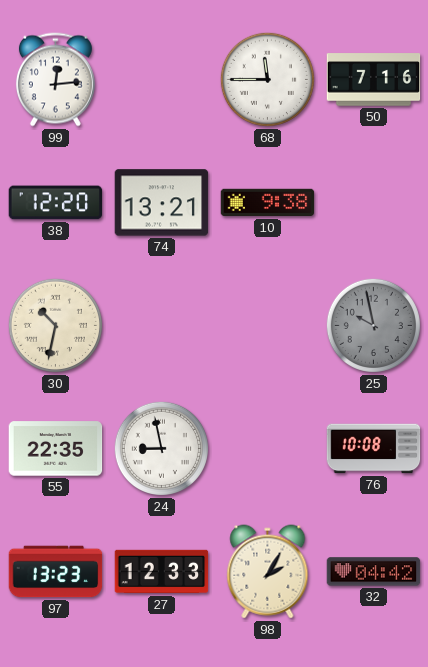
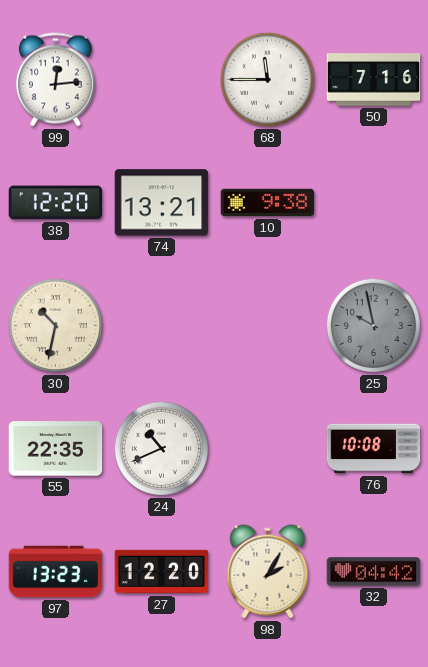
24: 8:58 -> 10:41
27: 12:33 -> 12:20
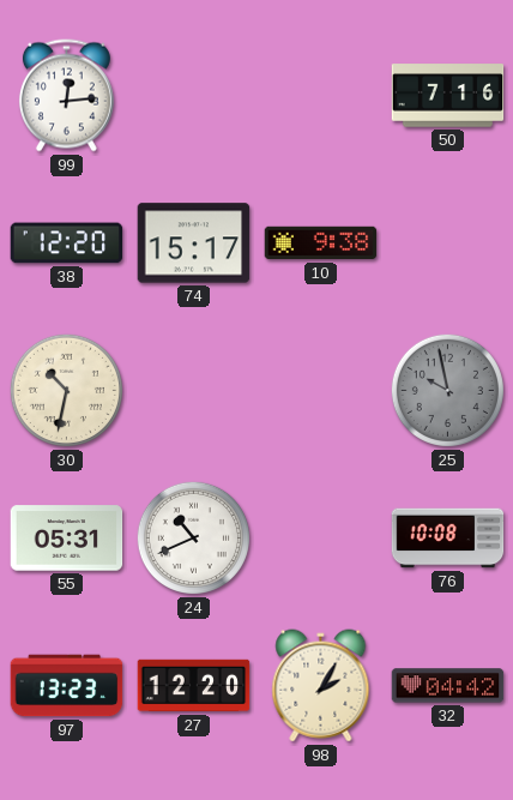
68: 11:45 -> none
74: 13:21 -> 15:17
55: 22:35 -> 05:31
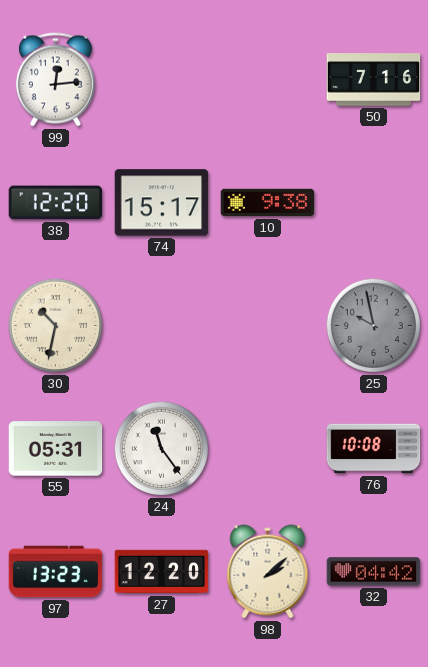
24: 10:41 -> 11:24
98: 2:05 -> 2:08
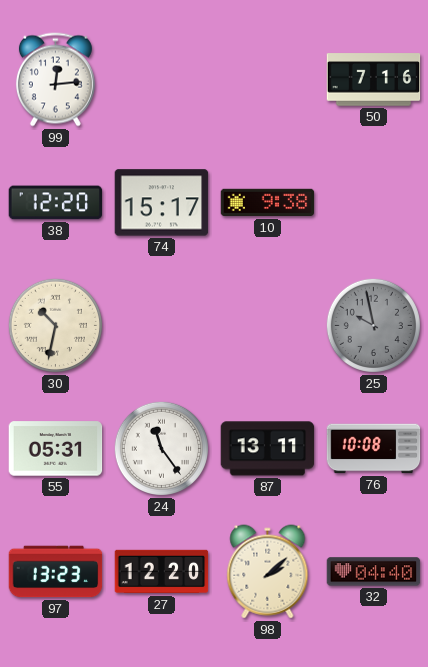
87: none -> 13:11
32: 04:42 -> 04:40
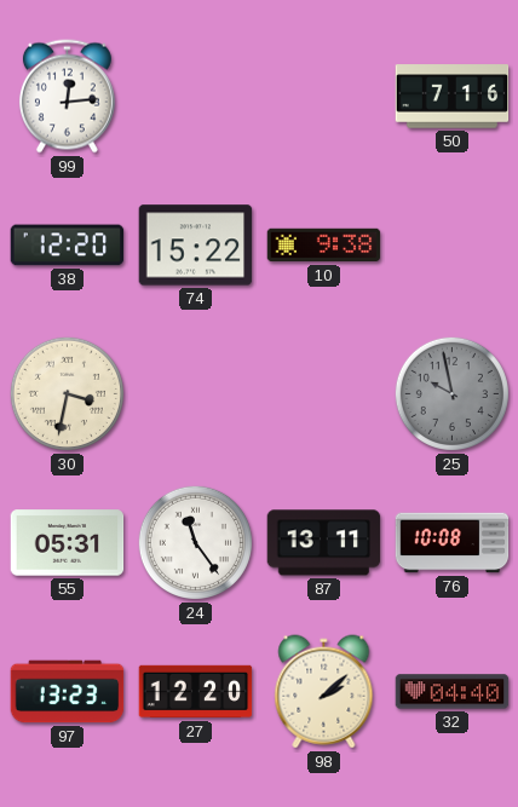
74: 15:17 -> 15:22
30: 10:32 -> 3:32
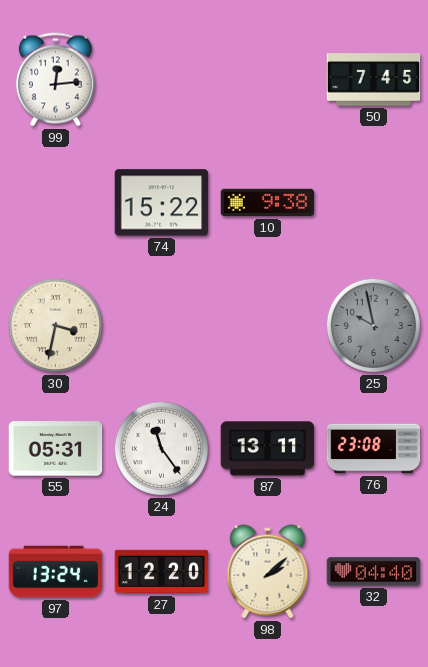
50: 7:16 -> 7:45
38: 12:20 -> none
76: 10:08 -> 23:08
97: 13:23 -> 13:24
